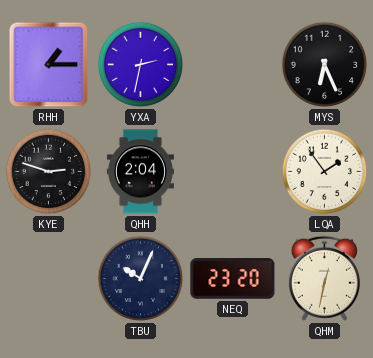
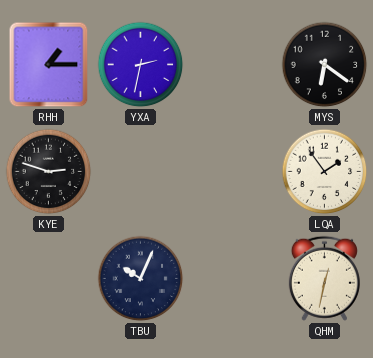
MYS: 6:26 -> 6:21
QHH: 2:04 -> none
NEQ: 23:20 -> none
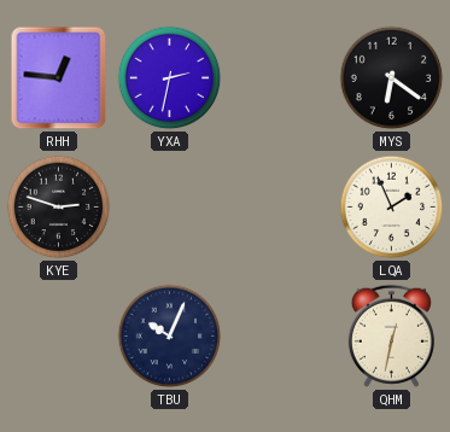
RHH: 1:15 -> 12:46
LQA: 1:54 -> 1:56
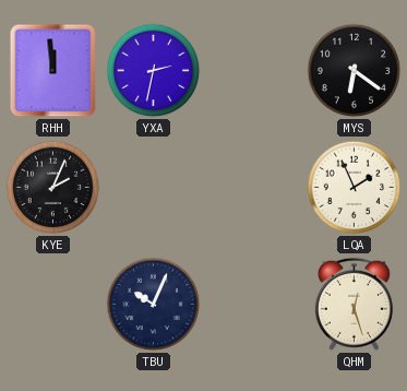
RHH: 12:46 -> 11:59
KYE: 2:48 -> 2:04
QHM: 12:32 -> 12:27
